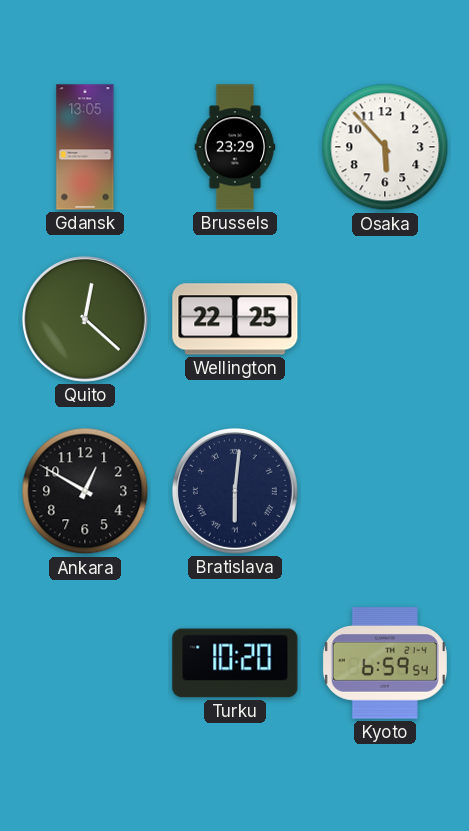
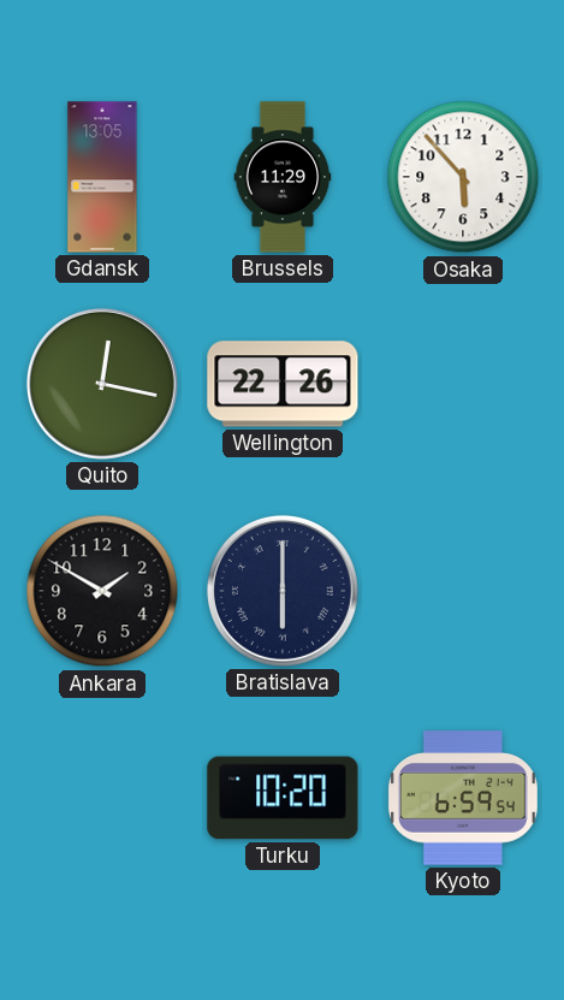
Brussels: 23:29 -> 11:29
Quito: 12:22 -> 12:17
Wellington: 22:25 -> 22:26
Ankara: 12:50 -> 1:50
Bratislava: 6:01 -> 6:00
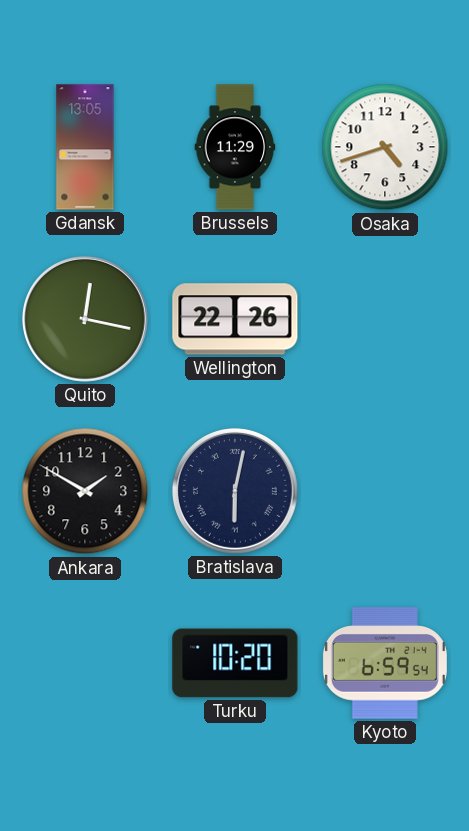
Osaka: 5:53 -> 4:42
Bratislava: 6:00 -> 6:02
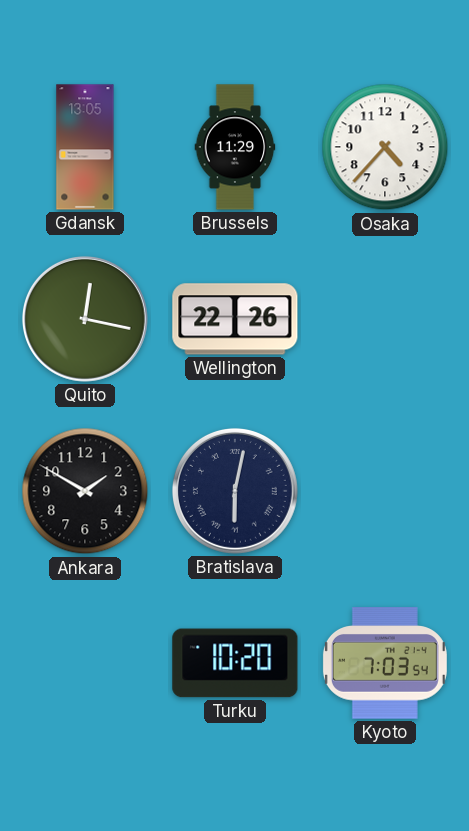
Osaka: 4:42 -> 4:37
Kyoto: 6:59 -> 7:03
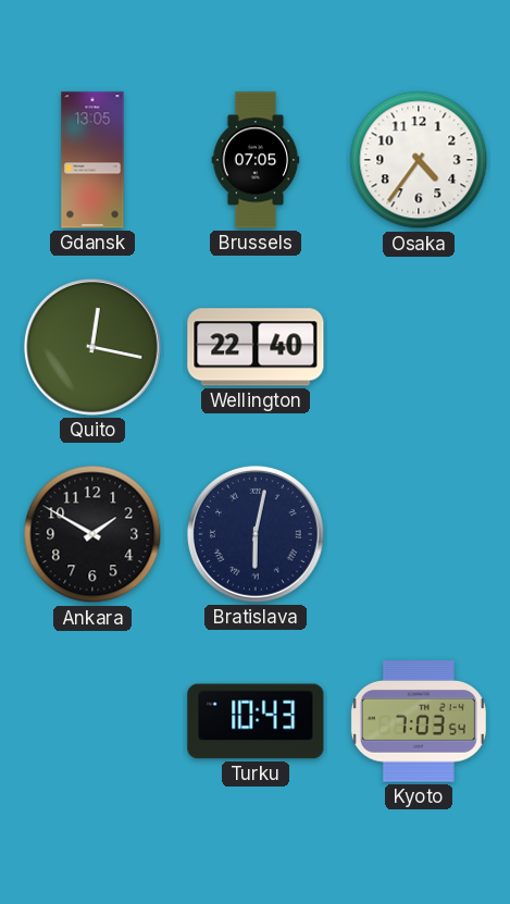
Brussels: 11:29 -> 07:05
Osaka: 4:37 -> 4:36
Wellington: 22:26 -> 22:40
Turku: 10:20 -> 10:43
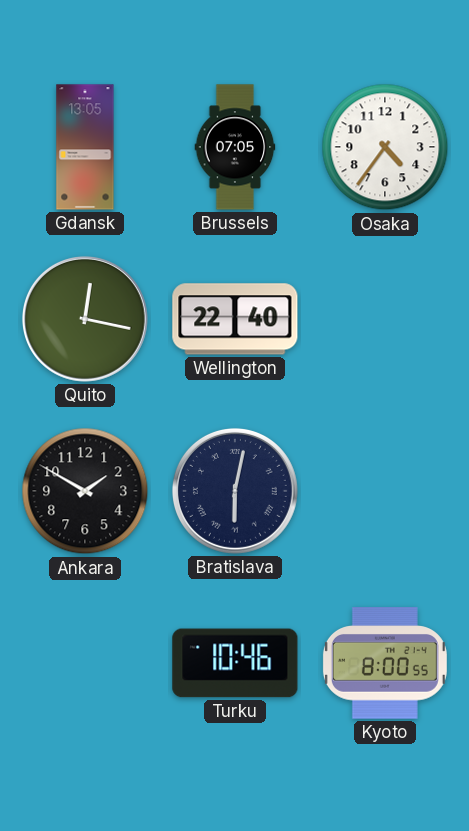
Turku: 10:43 -> 10:46
Kyoto: 7:03 -> 8:00
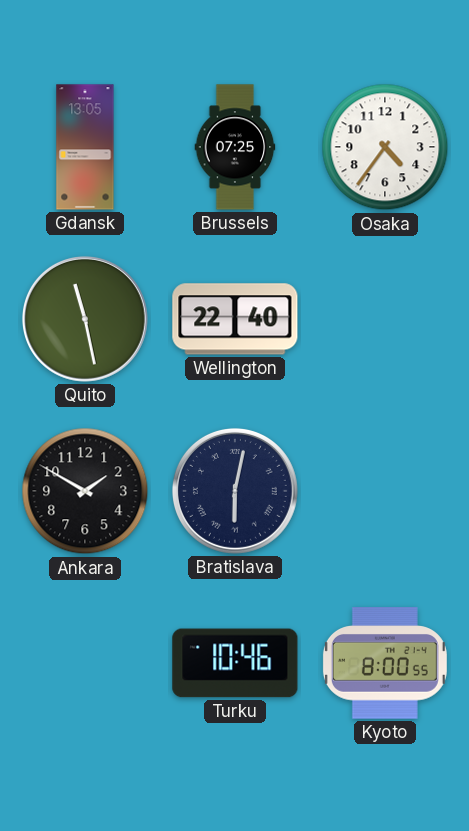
Brussels: 07:05 -> 07:25
Quito: 12:17 -> 11:28
